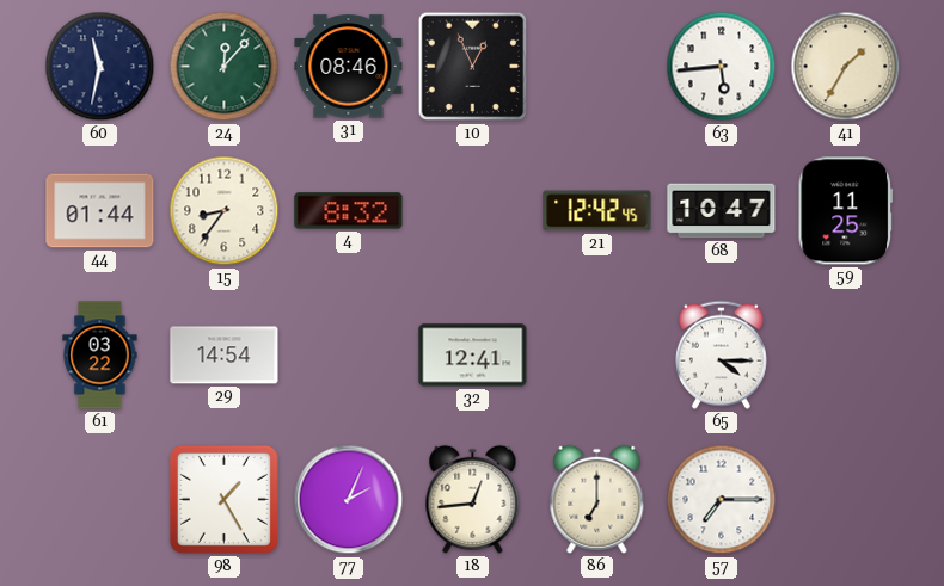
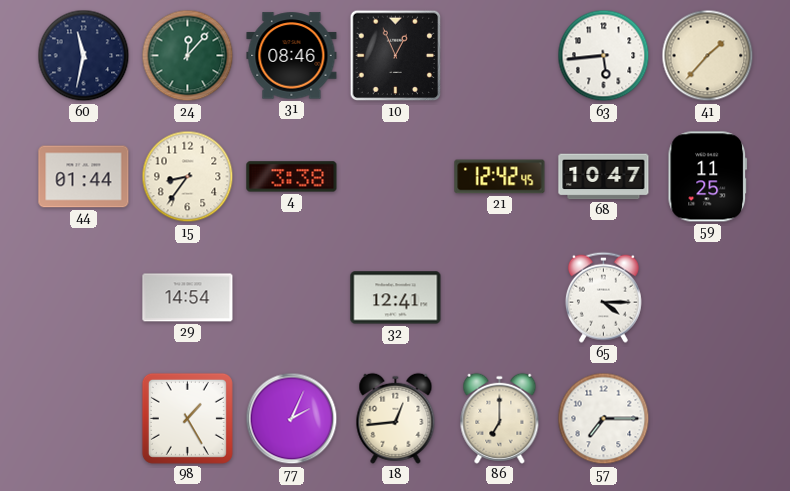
41: 1:35 -> 1:37
4: 8:32 -> 3:38
61: 03:22 -> none
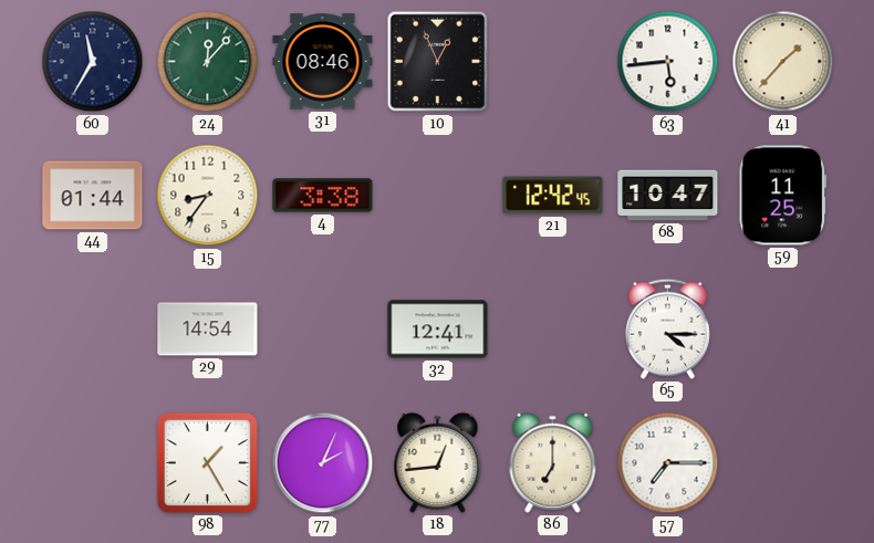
60: 11:32 -> 11:35
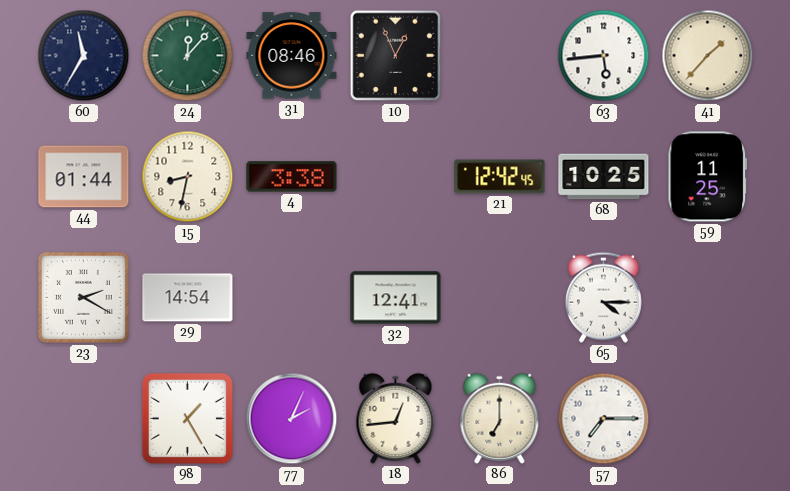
15: 8:36 -> 8:32
68: 10:47 -> 10:25
23: none -> 2:20
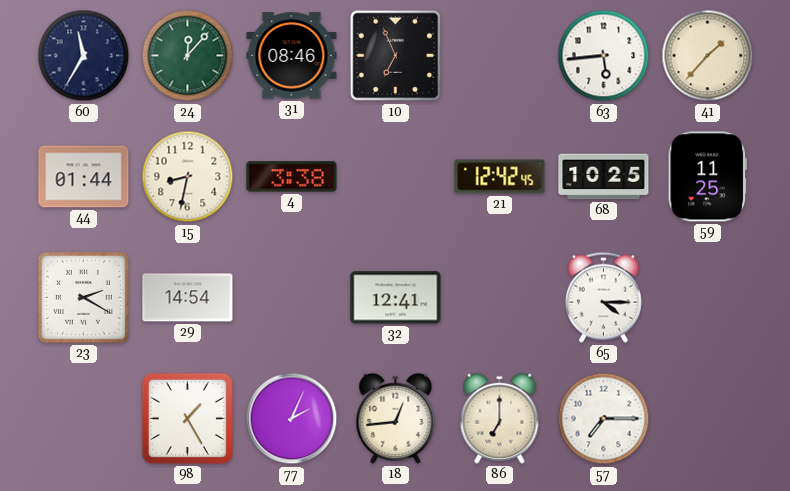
10: 12:56 -> 6:56
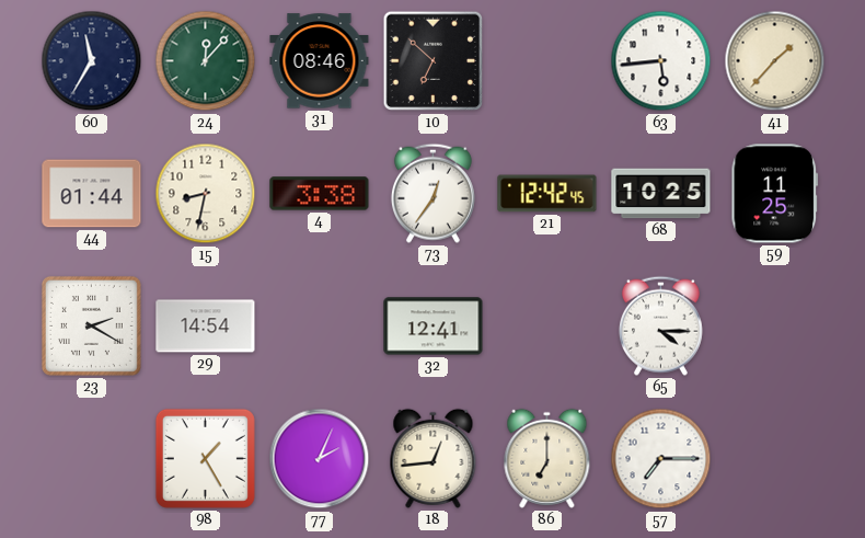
10: 6:56 -> 6:52
73: none -> 12:36
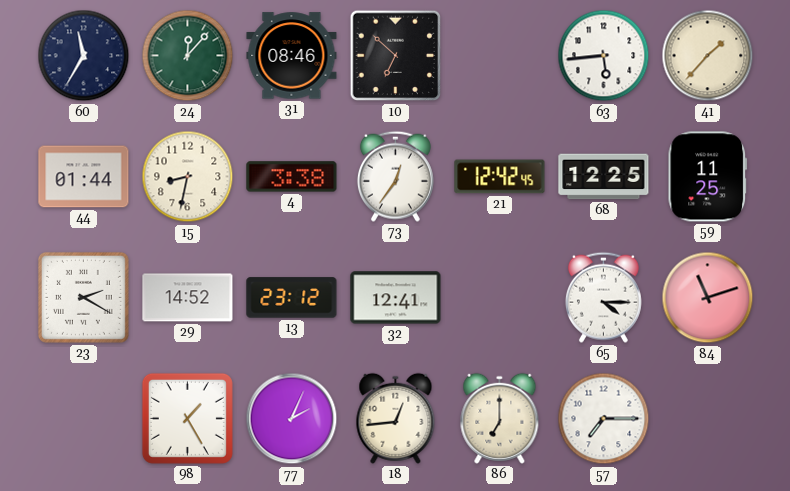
68: 10:25 -> 12:25
29: 14:54 -> 14:52
13: none -> 23:12
84: none -> 11:12
